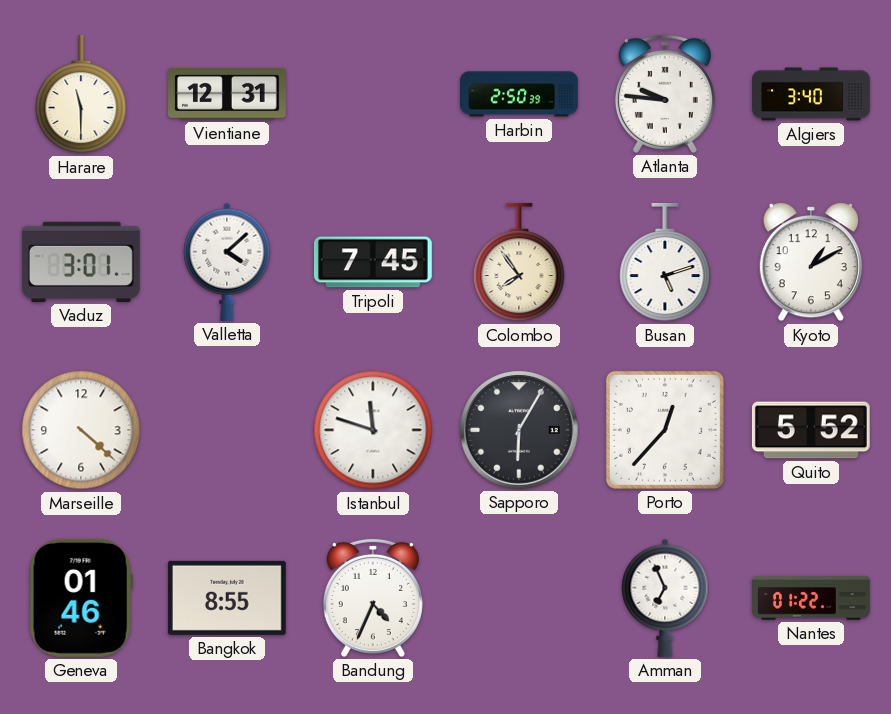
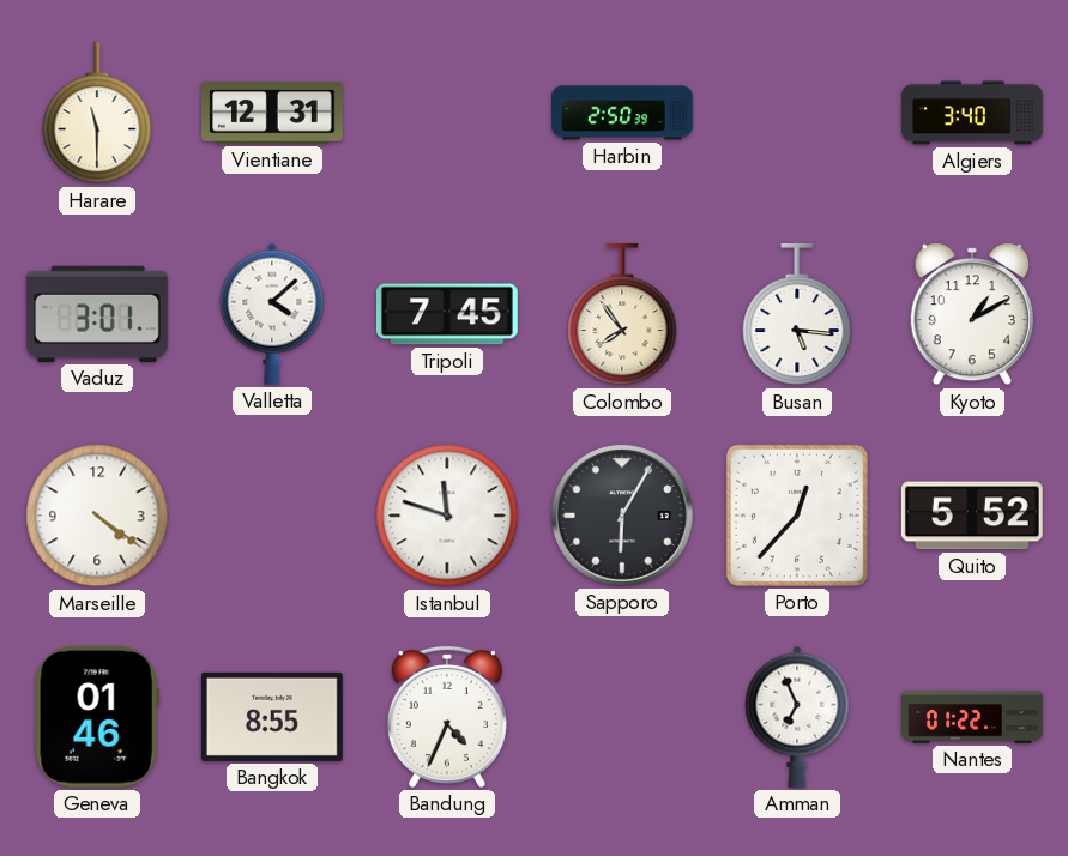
Atlanta: 9:46 -> none
Busan: 5:12 -> 5:16
Marseille: 4:22 -> 4:21
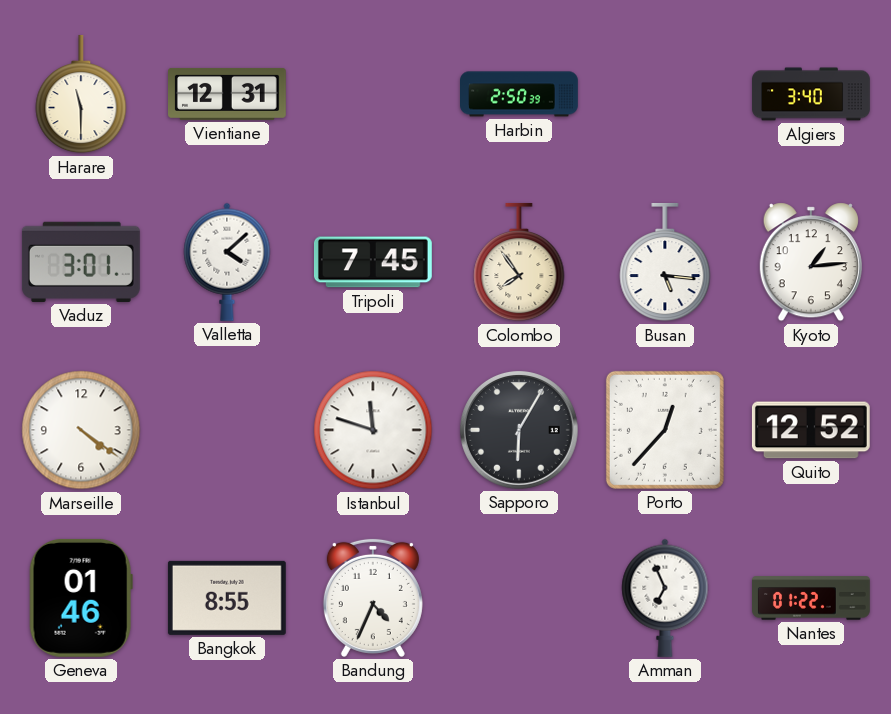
Kyoto: 1:10 -> 1:14
Quito: 5:52 -> 12:52
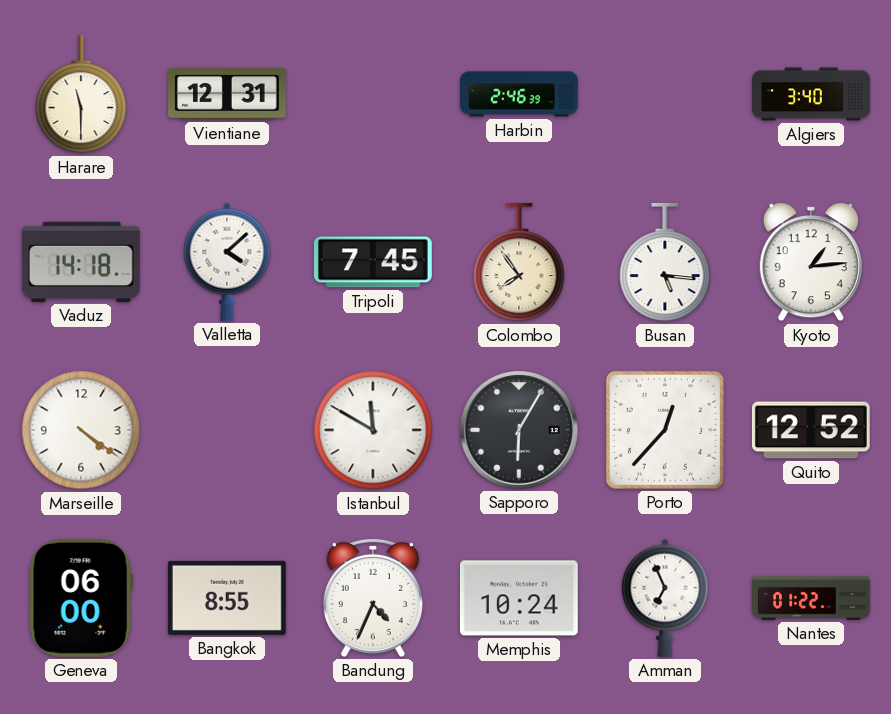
Harbin: 2:50 -> 2:46
Vaduz: 3:01 -> 14:18
Istanbul: 11:48 -> 11:50
Geneva: 01:46 -> 06:00
Memphis: none -> 10:24
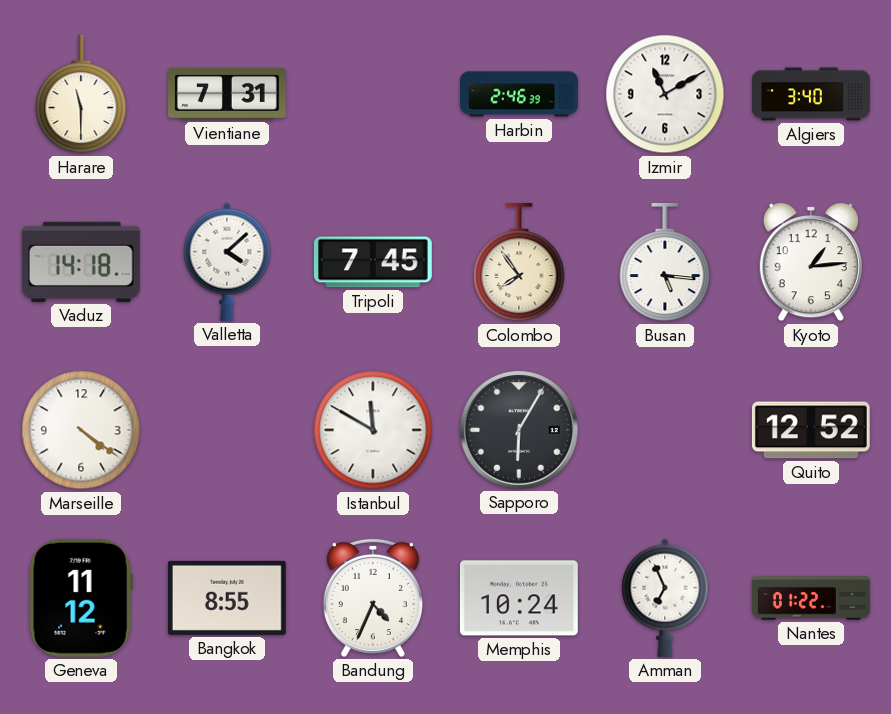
Vientiane: 12:31 -> 7:31
Izmir: none -> 11:10
Porto: 12:37 -> none
Geneva: 06:00 -> 11:12
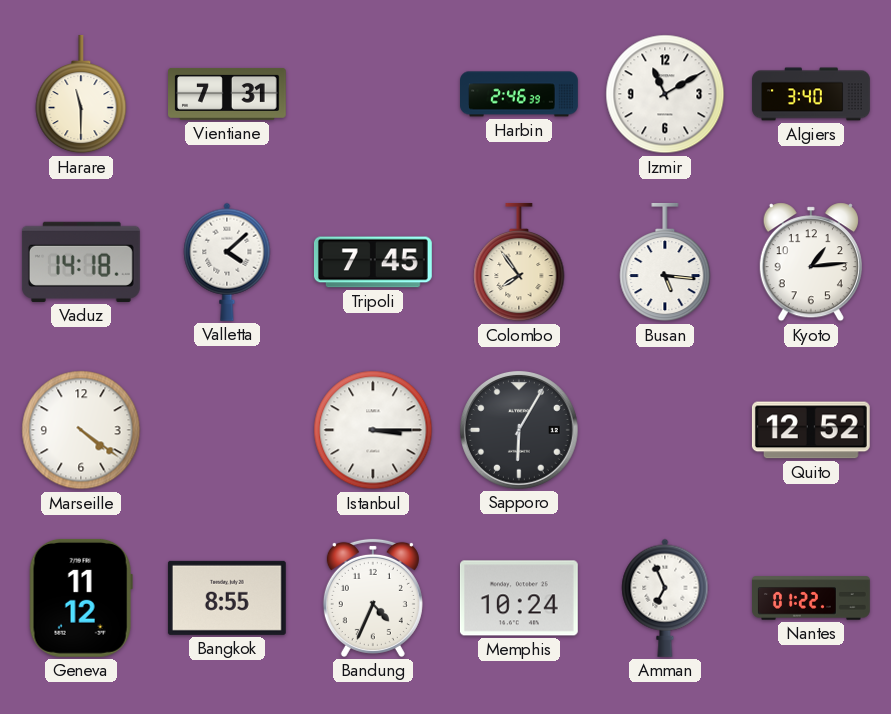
Istanbul: 11:50 -> 3:15
